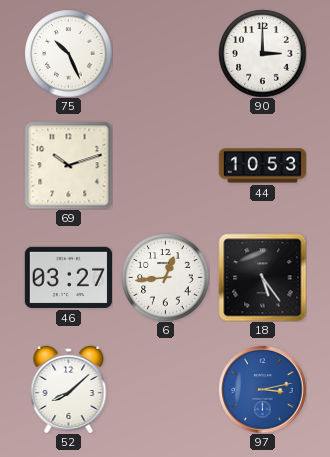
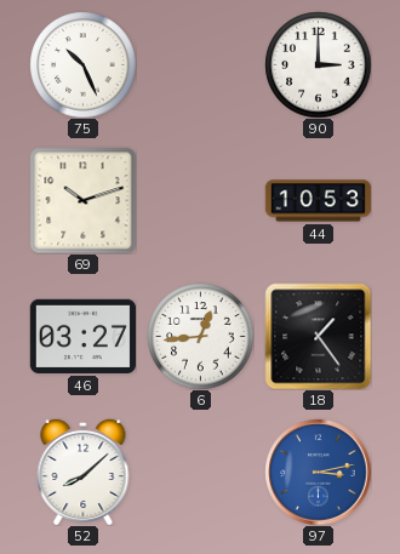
18: 5:24 -> 1:24
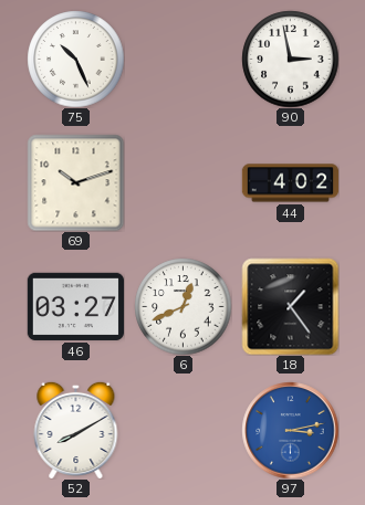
90: 3:00 -> 2:58
44: 10:53 -> 4:02
6: 12:44 -> 12:41
52: 8:08 -> 8:10
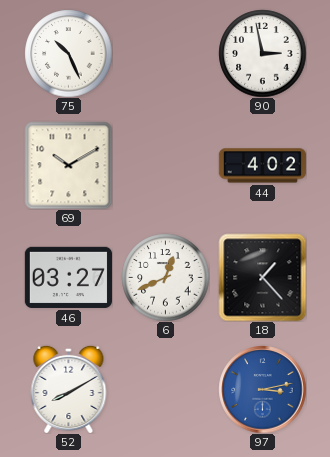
69: 10:12 -> 10:10
18: 1:24 -> 1:23
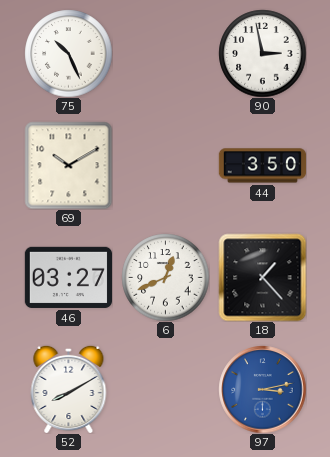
44: 4:02 -> 3:50
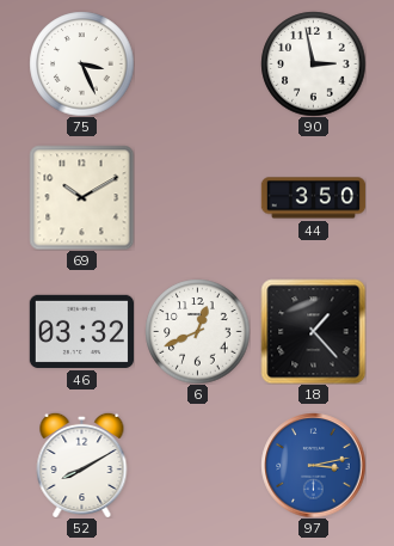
75: 10:26 -> 3:26
46: 03:27 -> 03:32
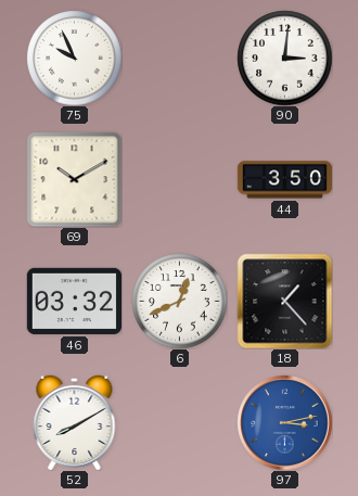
75: 3:26 -> 9:56
90: 2:58 -> 3:01
